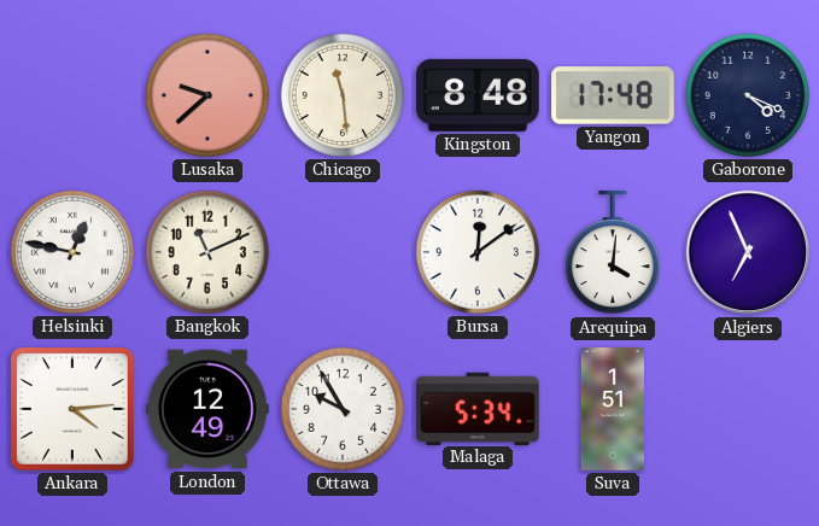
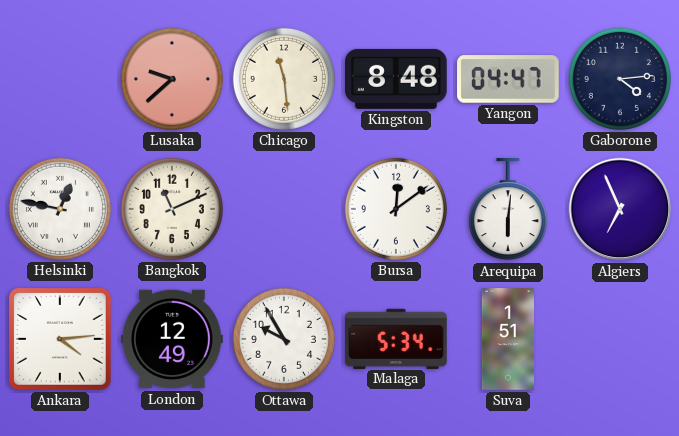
Yangon: 17:48 -> 04:47
Gaborone: 4:19 -> 4:14
Arequipa: 4:01 -> 6:01
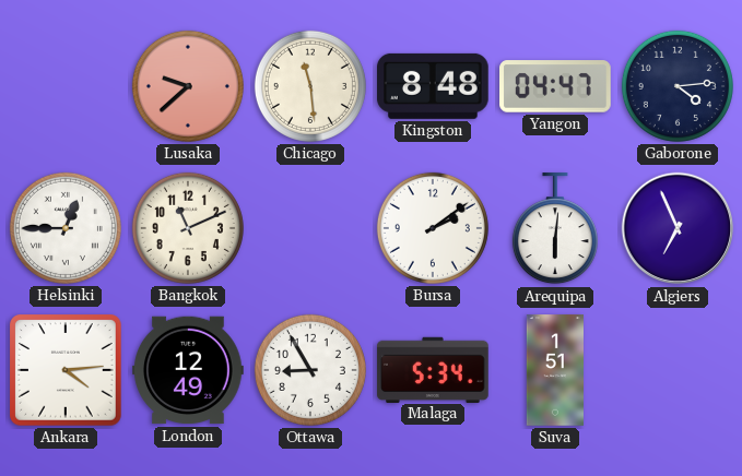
Helsinki: 12:47 -> 12:45
Bursa: 12:09 -> 2:09
Ottawa: 9:55 -> 8:55
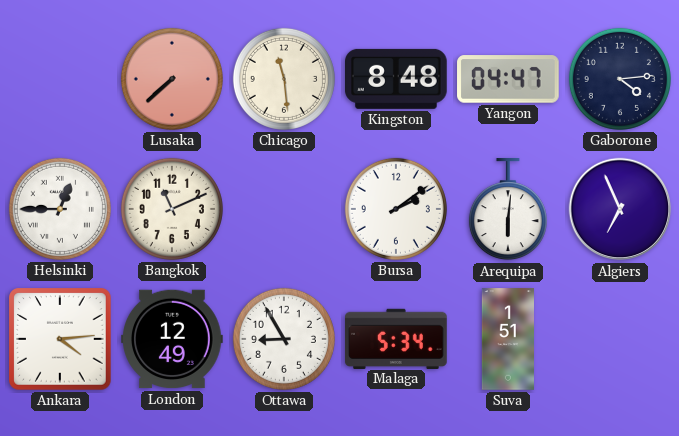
Lusaka: 9:38 -> 7:38
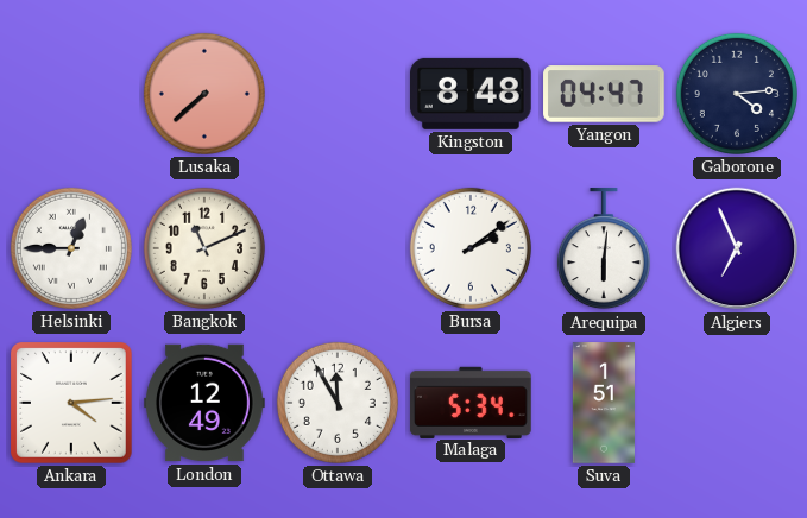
Chicago: 11:29 -> none
Ottawa: 8:55 -> 11:55
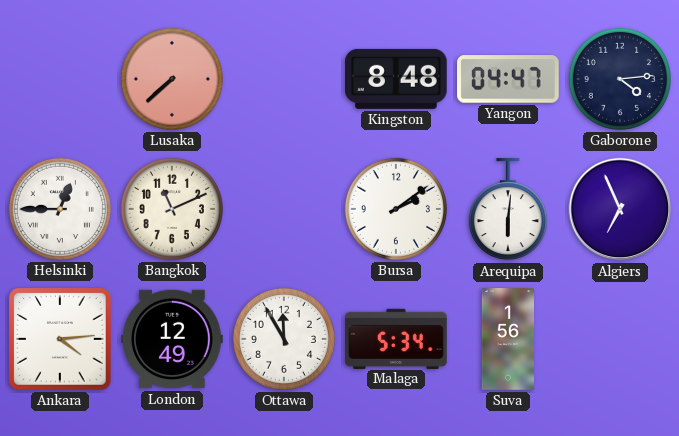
Suva: 1:51 -> 1:56
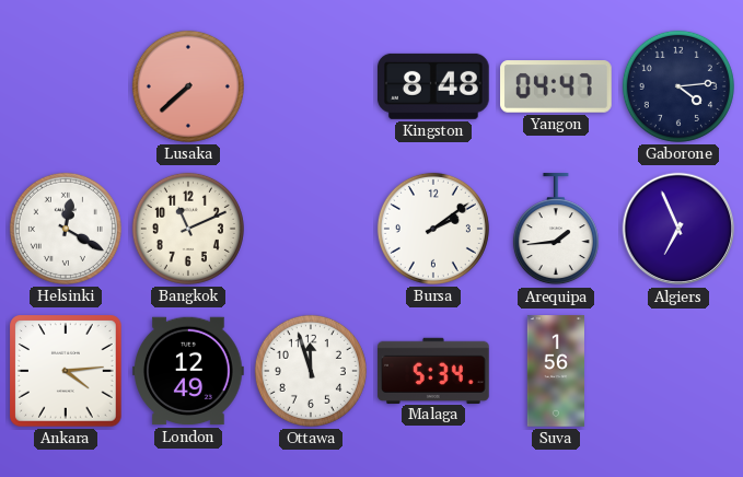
Helsinki: 12:45 -> 12:20
Arequipa: 6:01 -> 1:44
Ottawa: 11:55 -> 11:57
